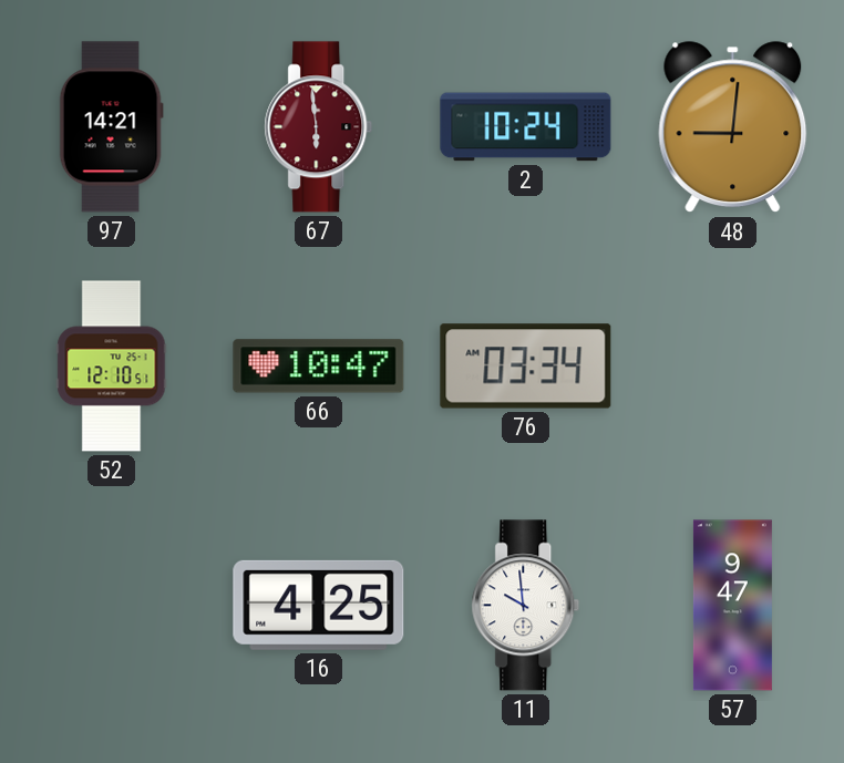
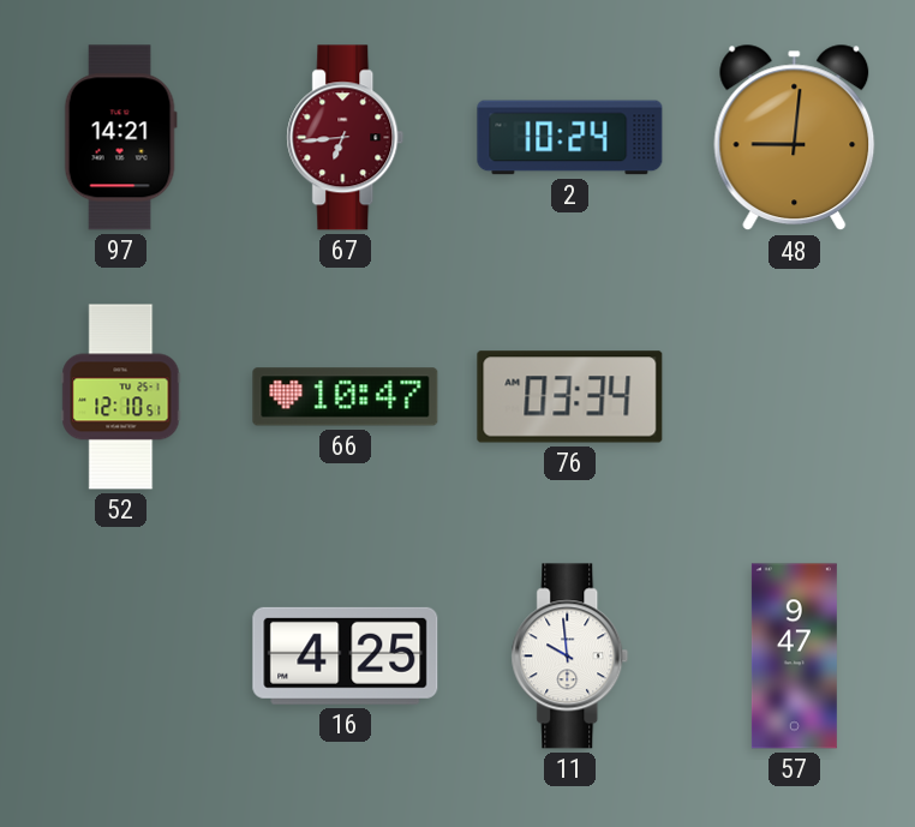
67: 5:59 -> 6:44
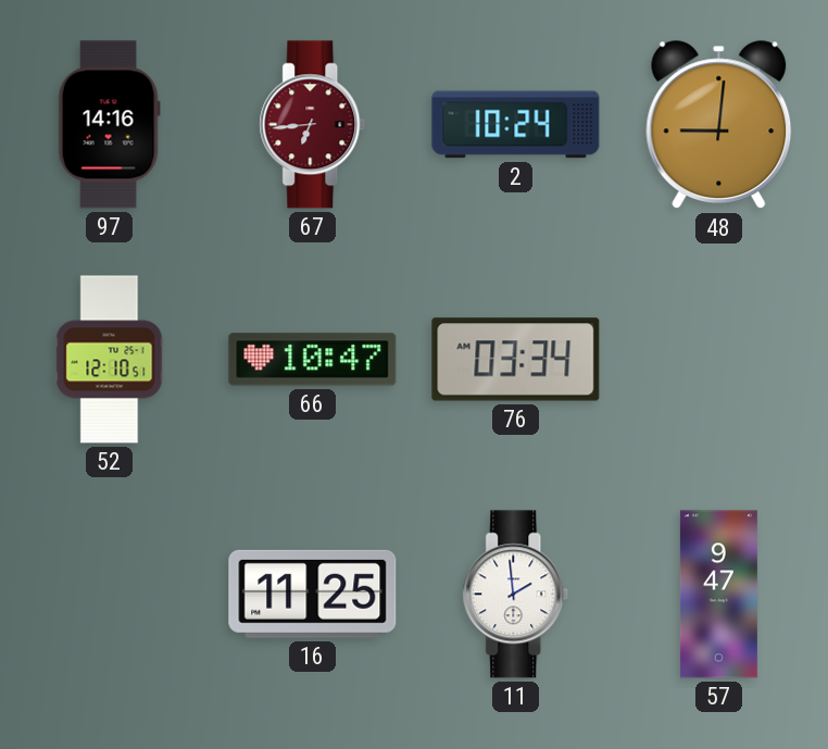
97: 14:21 -> 14:16
16: 4:25 -> 11:25
11: 9:59 -> 1:59
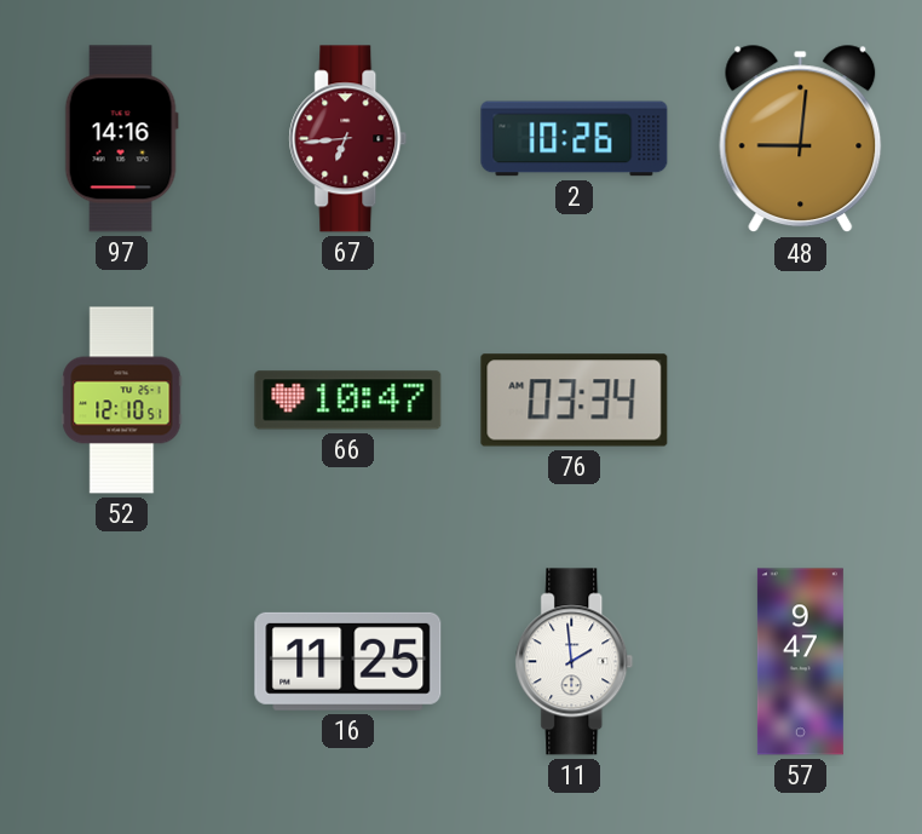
2: 10:24 -> 10:26
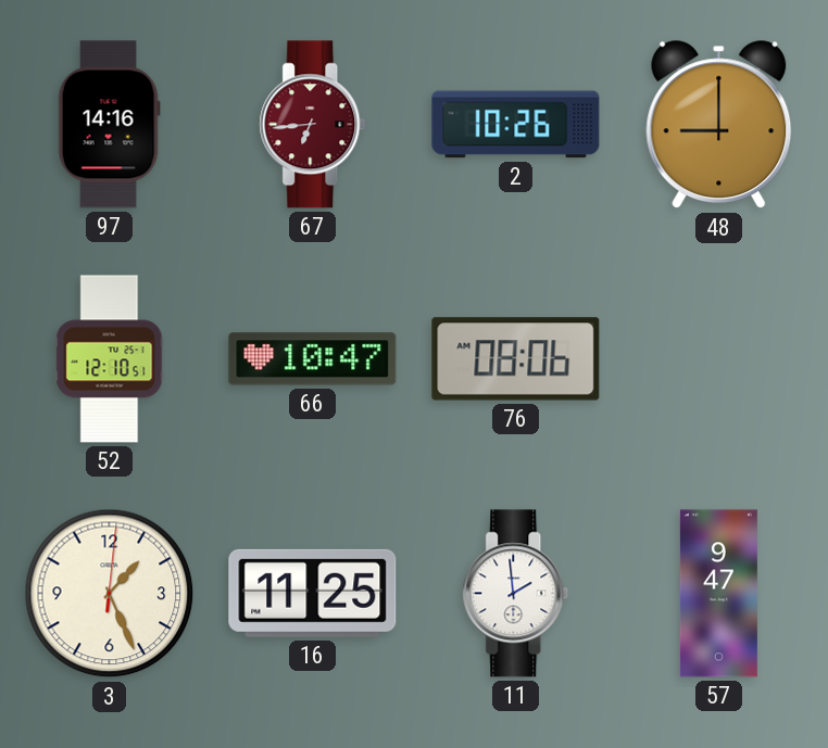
48: 9:01 -> 9:00
76: 03:34 -> 08:06
3: none -> 1:26
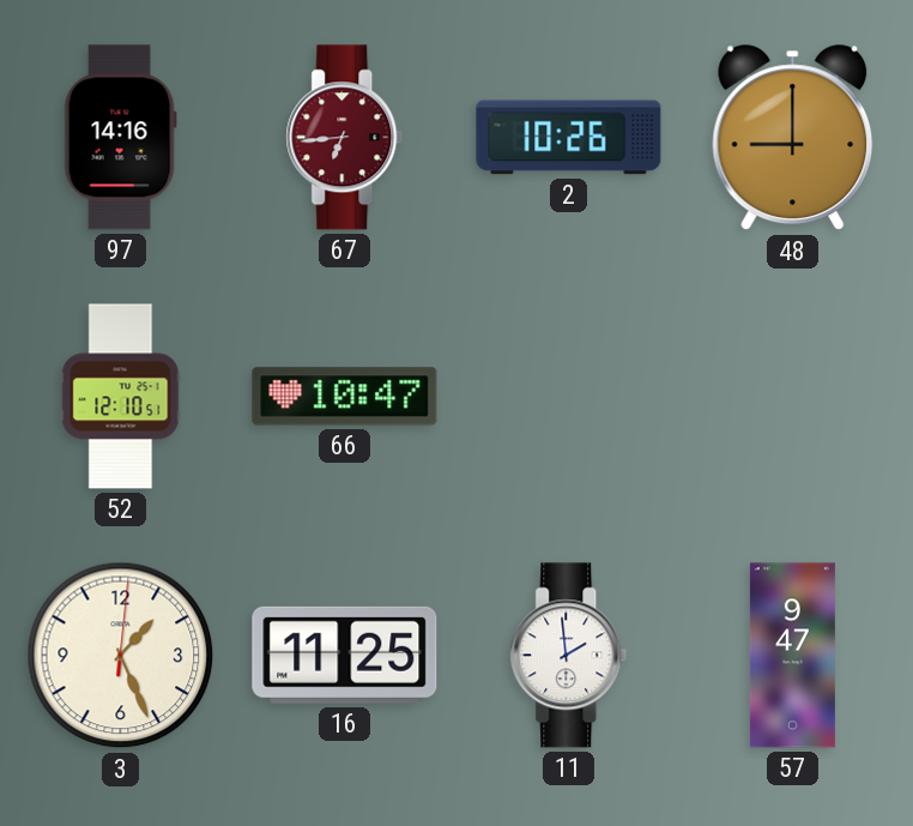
76: 08:06 -> none
